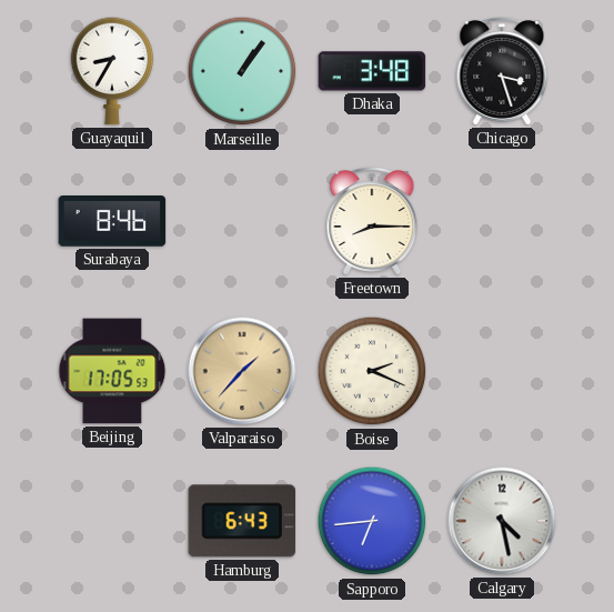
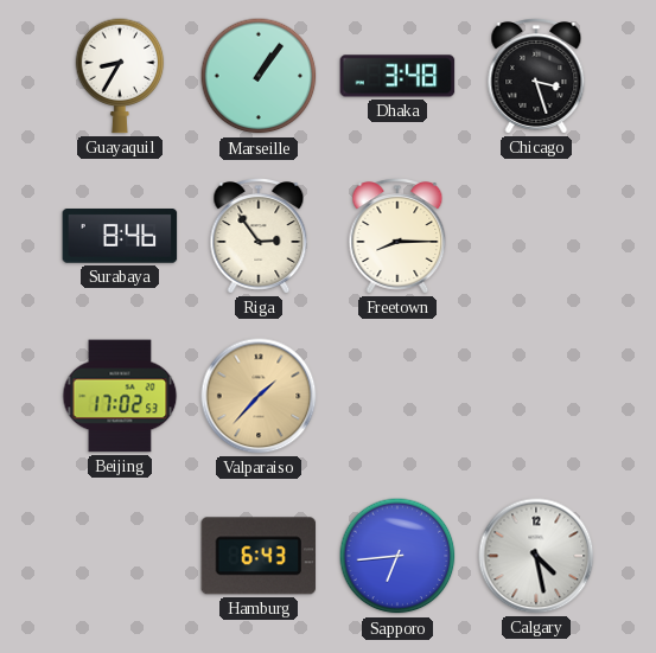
Riga: none -> 2:54
Beijing: 17:05 -> 17:02
Boise: 2:19 -> none
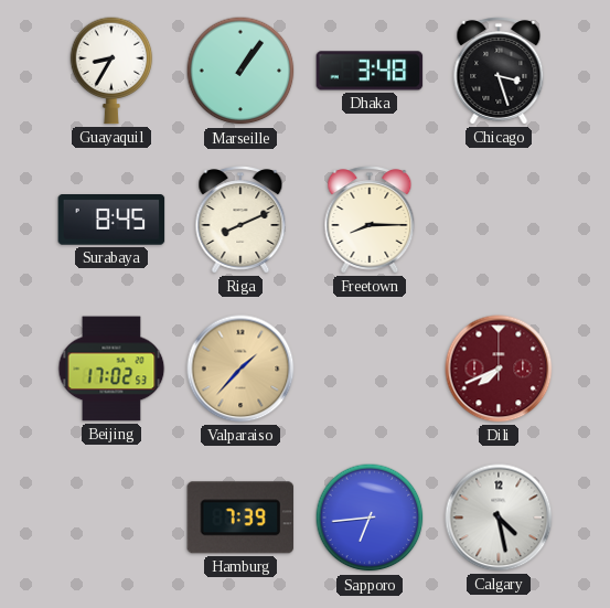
Surabaya: 8:46 -> 8:45
Riga: 2:54 -> 8:11
Dili: none -> 7:41
Hamburg: 6:43 -> 7:39
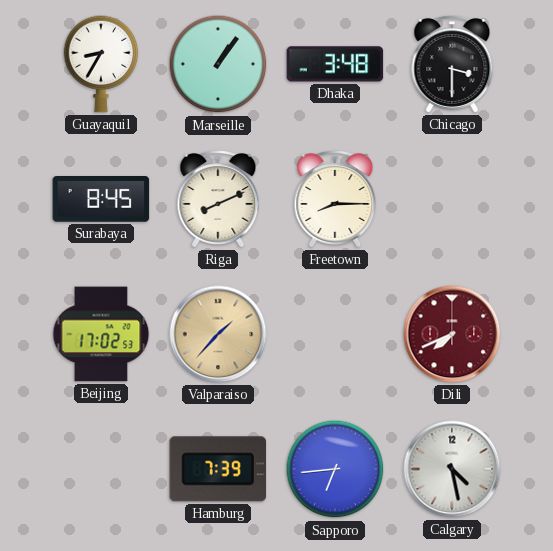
Chicago: 3:27 -> 3:30
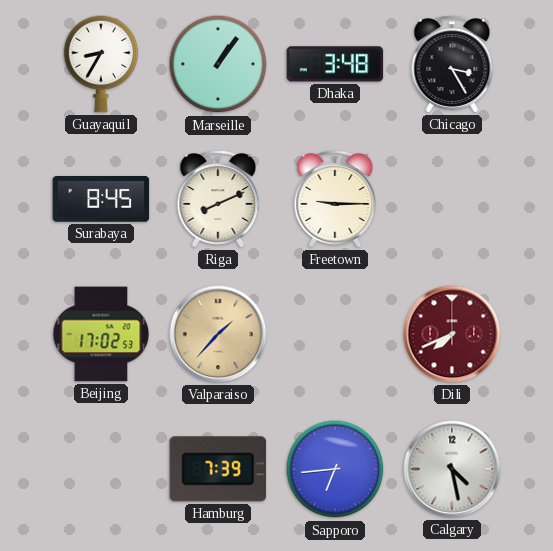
Chicago: 3:30 -> 3:25
Freetown: 8:15 -> 9:15
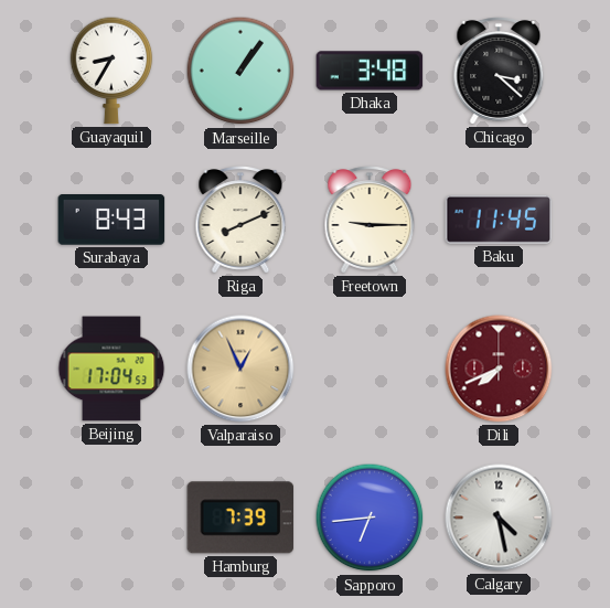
Chicago: 3:25 -> 3:22
Surabaya: 8:45 -> 8:43
Baku: none -> 11:45
Beijing: 17:02 -> 17:04
Valparaiso: 1:37 -> 12:56
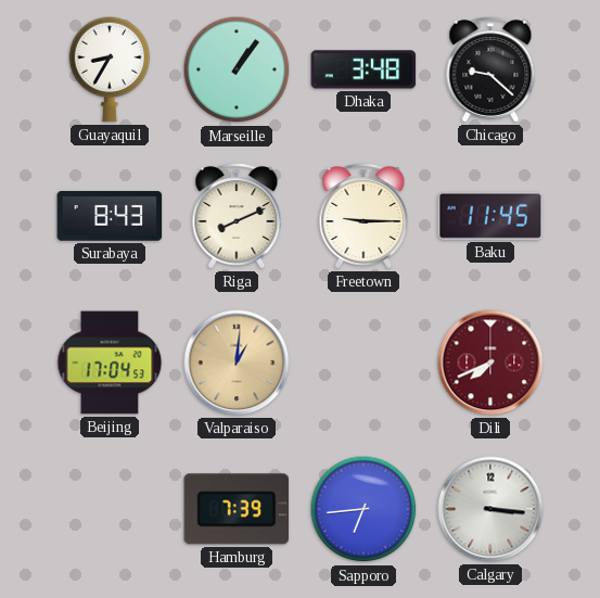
Chicago: 3:22 -> 9:22
Valparaiso: 12:56 -> 1:01
Calgary: 4:28 -> 3:16
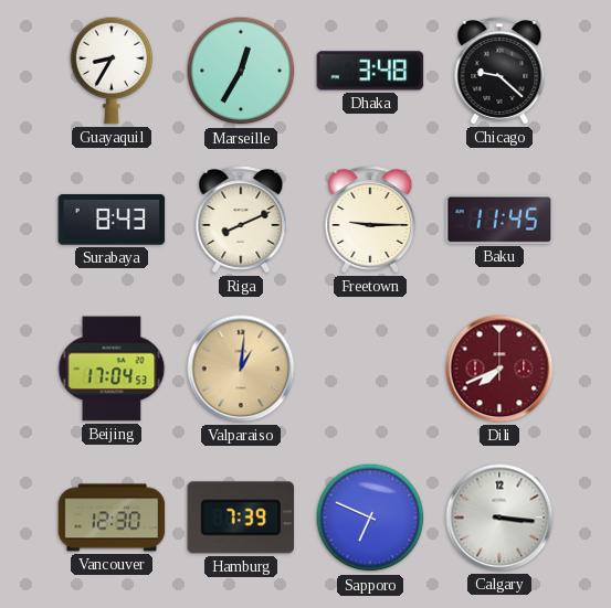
Marseille: 1:06 -> 12:35
Vancouver: none -> 12:30
Sapporo: 6:44 -> 6:49
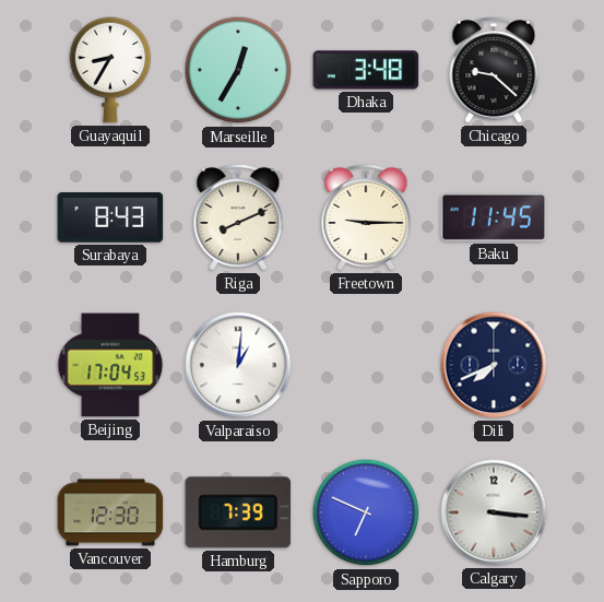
Valparaiso dial: champagne -> white
Dili dial: burgundy -> navy
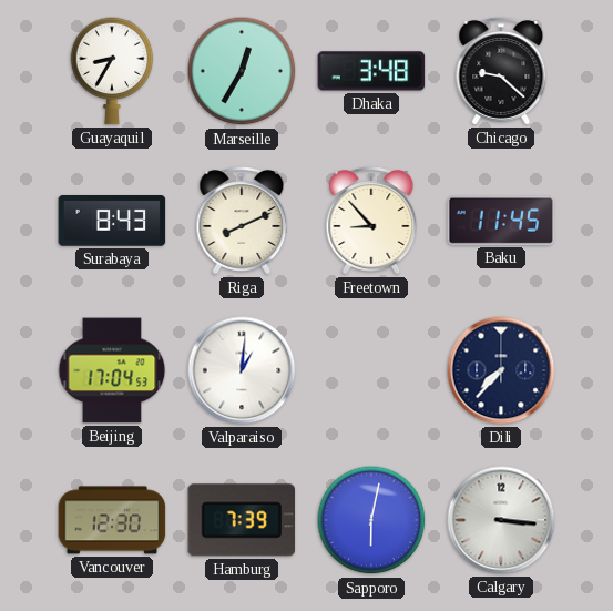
Freetown: 9:15 -> 8:53
Dili: 7:41 -> 7:37
Sapporo: 6:49 -> 6:02
